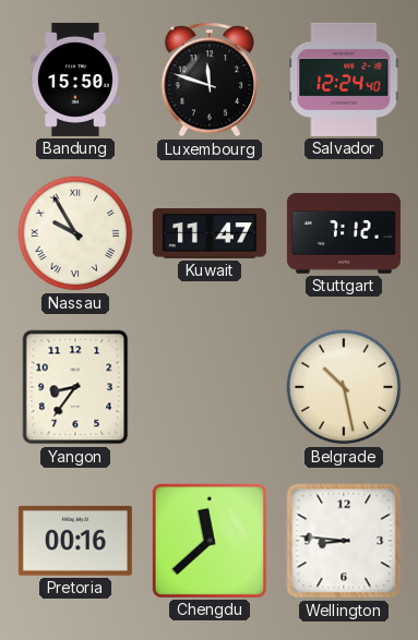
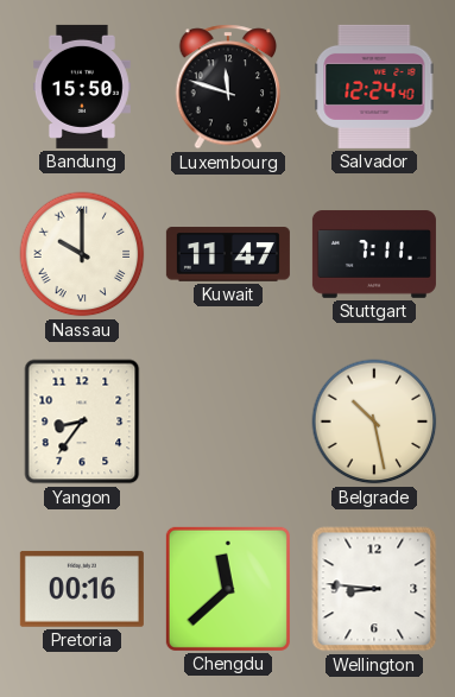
Nassau: 9:55 -> 10:00
Stuttgart: 7:12 -> 7:11
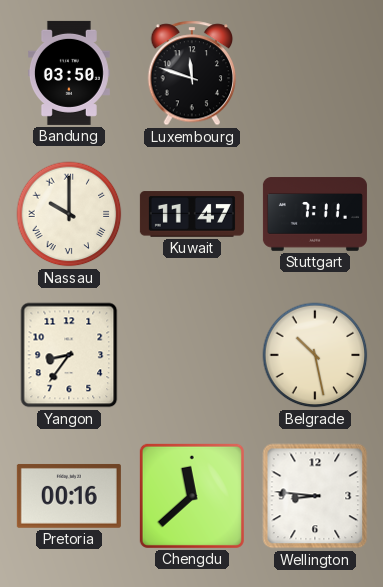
Bandung: 15:50 -> 03:50
Salvador: 12:24 -> none
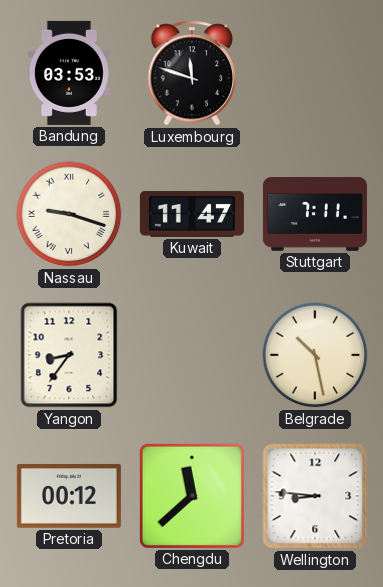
Bandung: 03:50 -> 03:53
Nassau: 10:00 -> 9:18
Pretoria: 00:16 -> 00:12
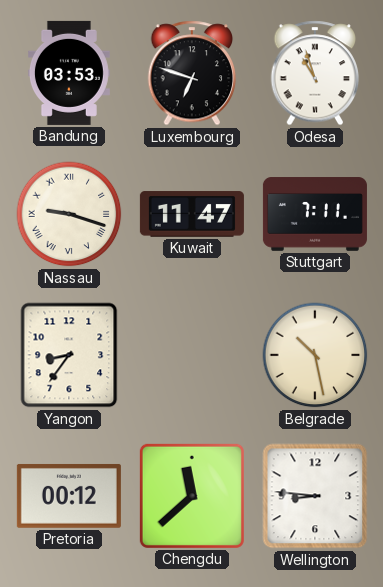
Luxembourg: 11:48 -> 6:48
Odesa: none -> 10:57
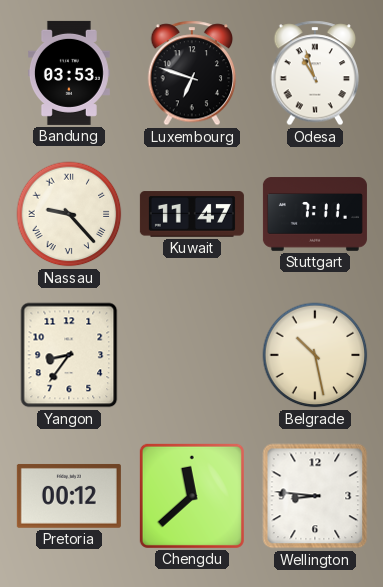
Nassau: 9:18 -> 9:23
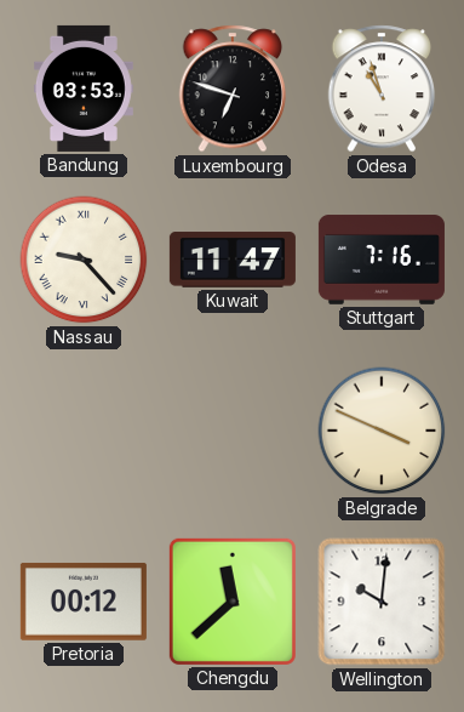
Stuttgart: 7:11 -> 7:16
Yangon: 8:36 -> none
Belgrade: 10:28 -> 3:49
Wellington: 8:46 -> 10:01
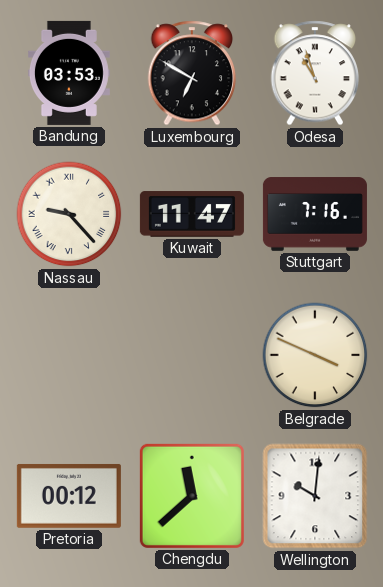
Luxembourg: 6:48 -> 6:50
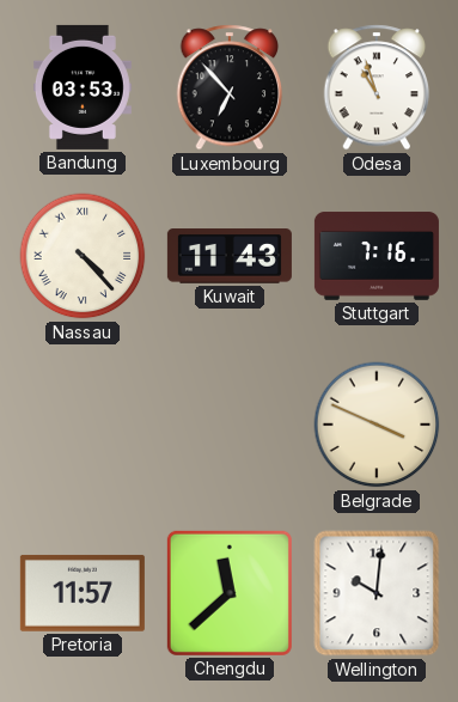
Luxembourg: 6:50 -> 6:53
Nassau: 9:23 -> 4:23
Kuwait: 11:47 -> 11:43
Pretoria: 00:12 -> 11:57
